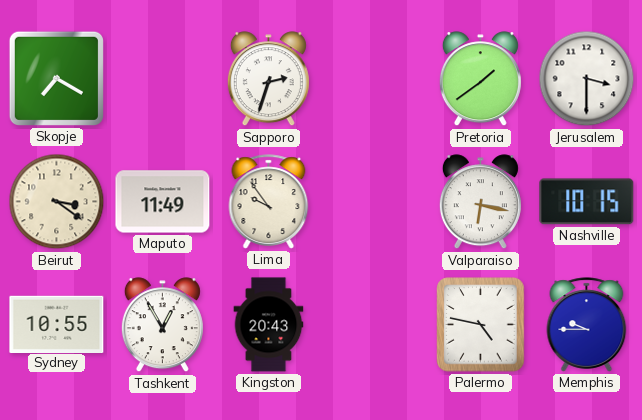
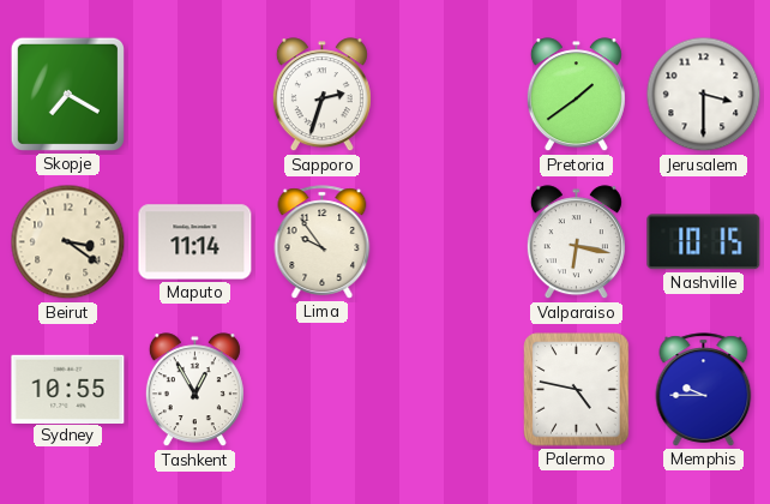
Maputo: 11:49 -> 11:14
Kingston: 20:43 -> none
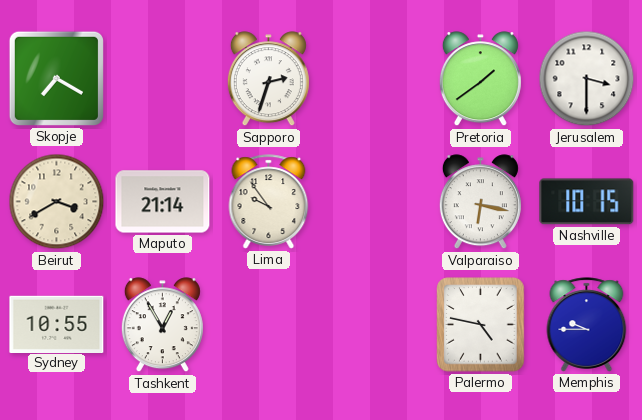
Beirut: 3:21 -> 3:40
Maputo: 11:14 -> 21:14
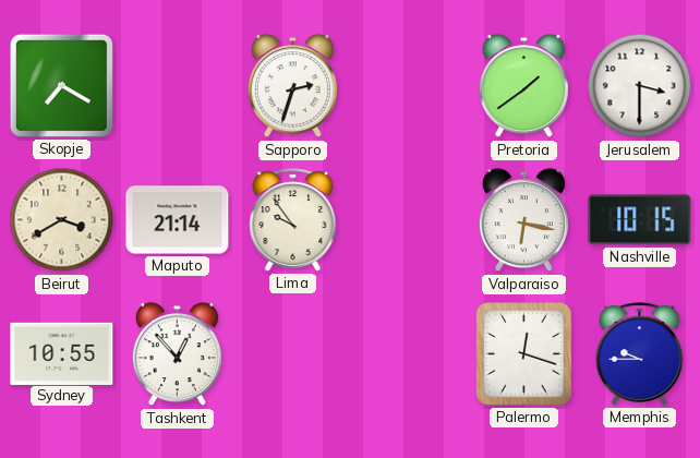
Tashkent: 12:55 -> 12:53
Palermo: 4:47 -> 12:18
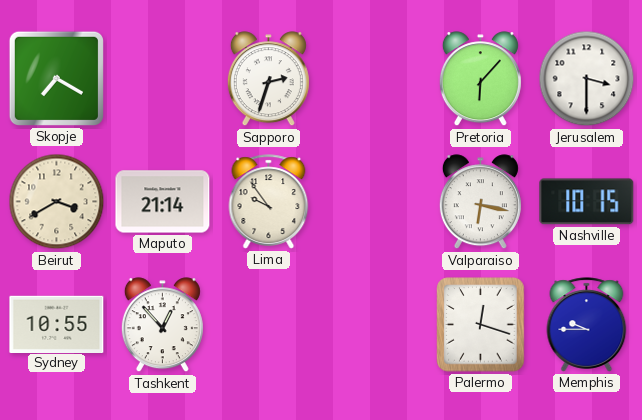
Pretoria: 1:39 -> 6:07
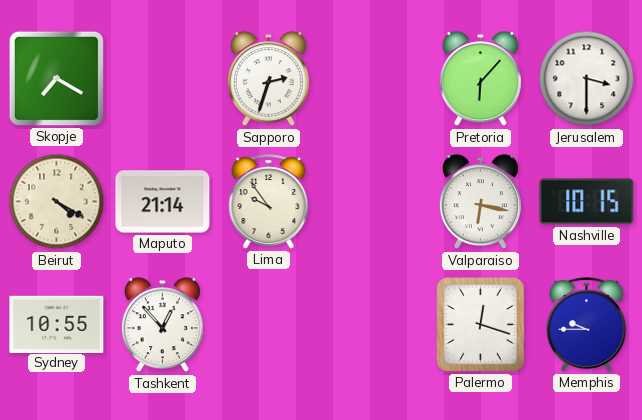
Beirut: 3:40 -> 4:20
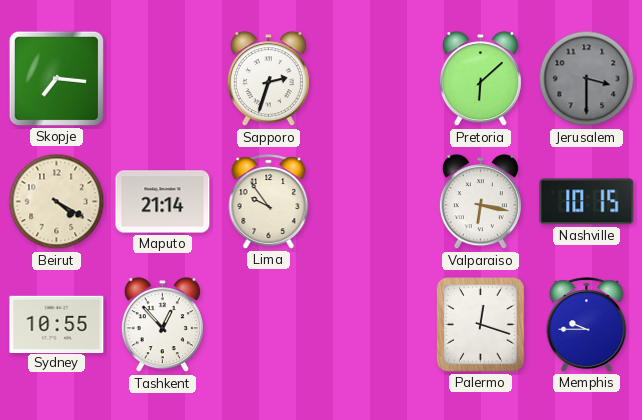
Skopje: 7:20 -> 7:16
Pretoria: 6:07 -> 6:08
Jerusalem dial: white -> grey
